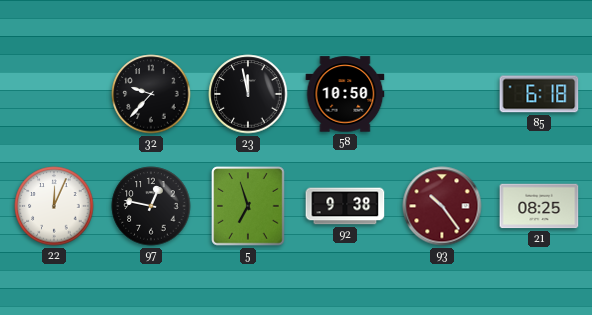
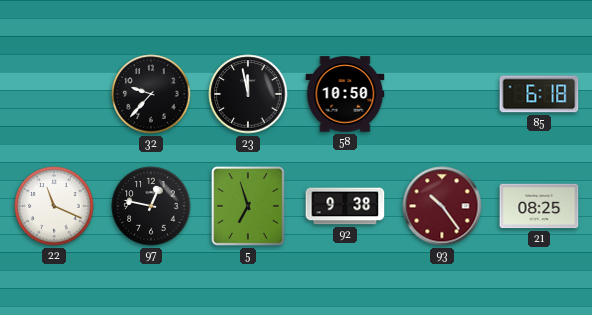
22: 12:04 -> 11:19
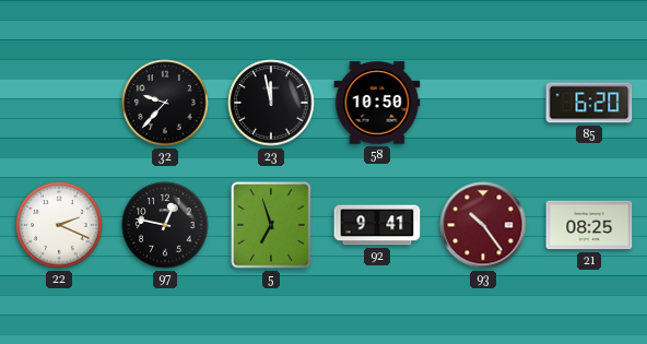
85: 6:18 -> 6:20
22: 11:19 -> 2:19
92: 9:38 -> 9:41
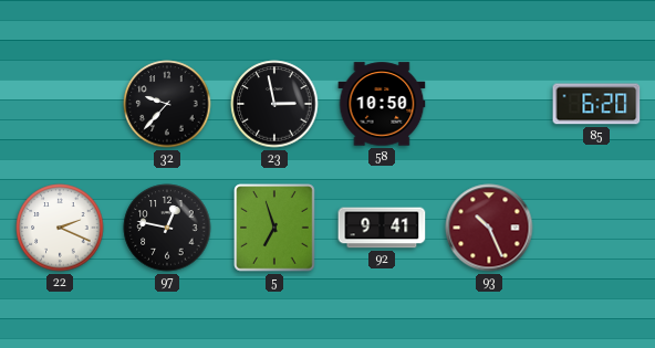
23: 11:58 -> 2:58
93: 10:24 -> 10:26
21: 08:25 -> none
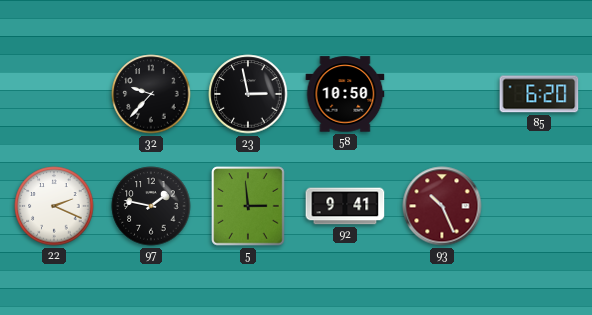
97: 12:47 -> 1:47
5: 6:57 -> 2:59
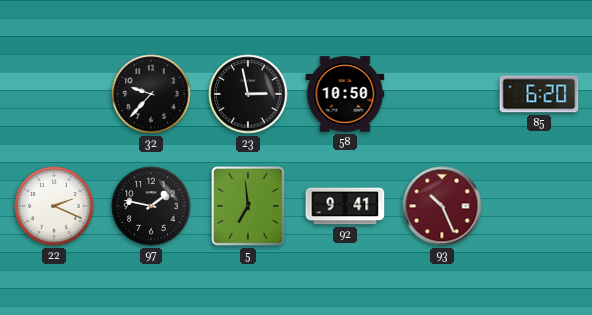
5: 2:59 -> 6:59
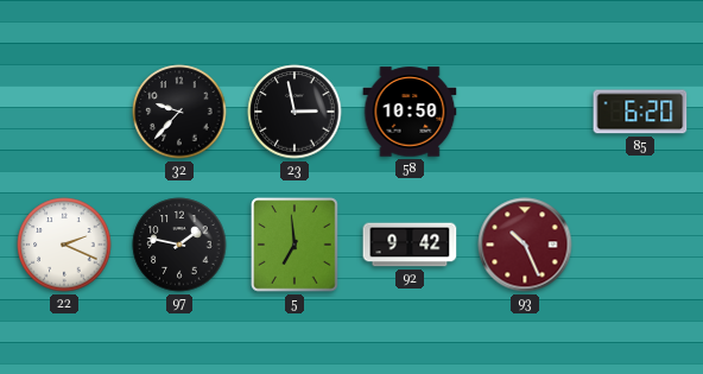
92: 9:41 -> 9:42
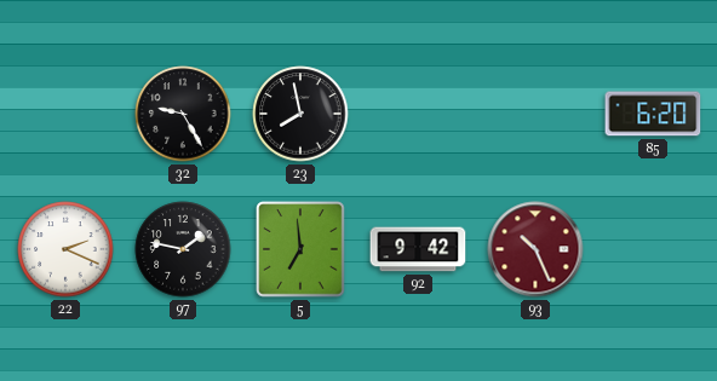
32: 9:37 -> 9:25
23: 2:58 -> 7:58
58: 10:50 -> none
